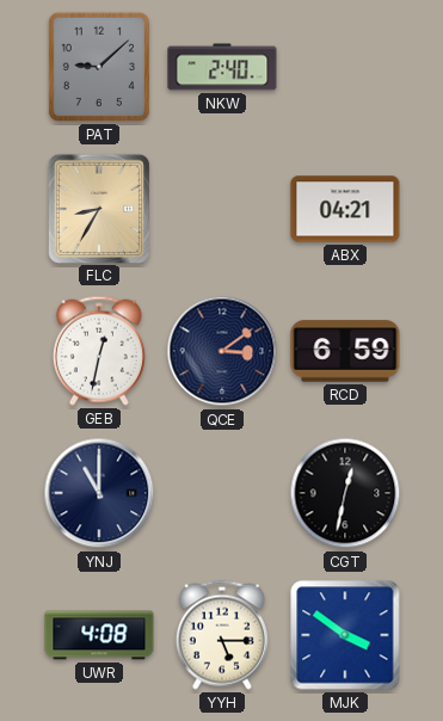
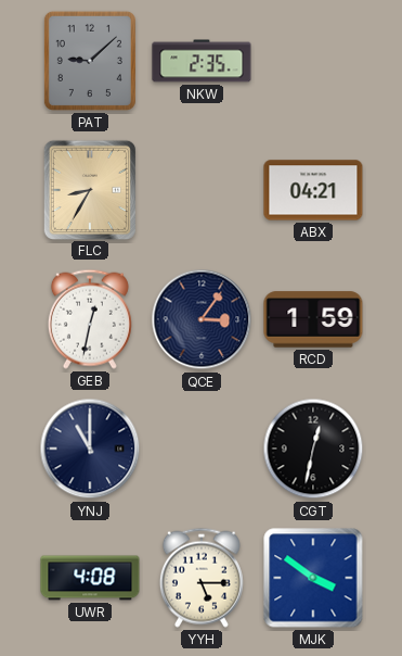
NKW: 2:40 -> 2:35
QCE: 3:09 -> 3:06
RCD: 6:59 -> 1:59
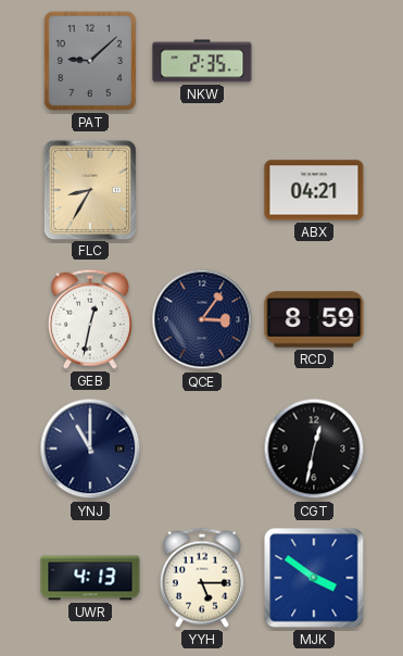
RCD: 1:59 -> 8:59
UWR: 4:08 -> 4:13
